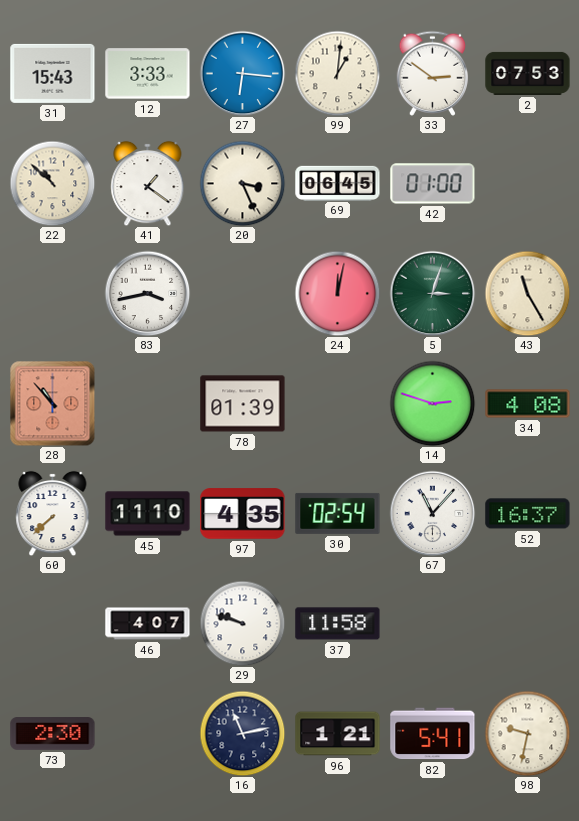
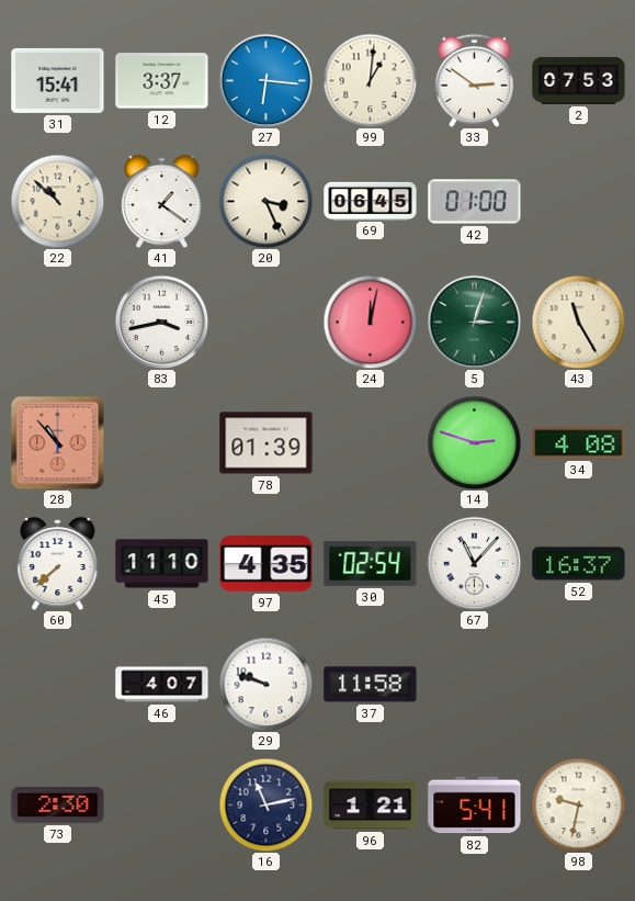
31: 15:43 -> 15:41
12: 3:33 -> 3:37
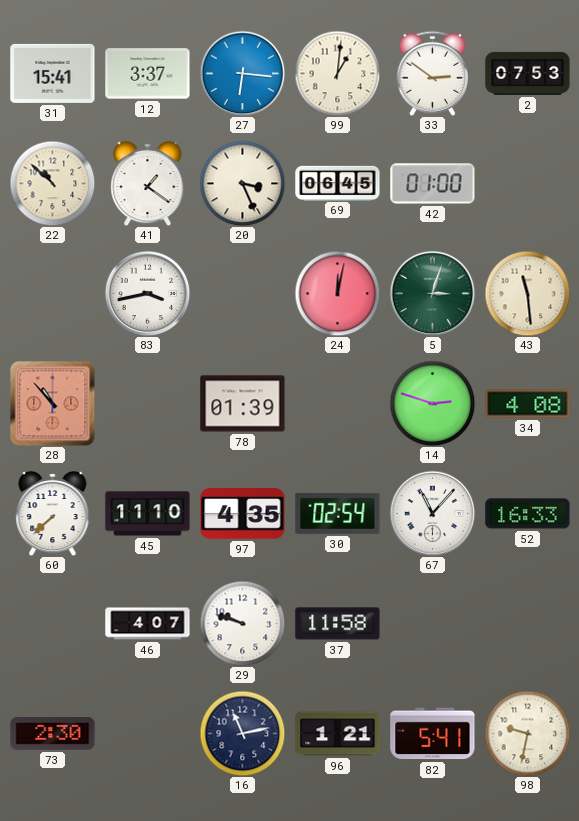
43: 11:25 -> 11:29
52: 16:37 -> 16:33
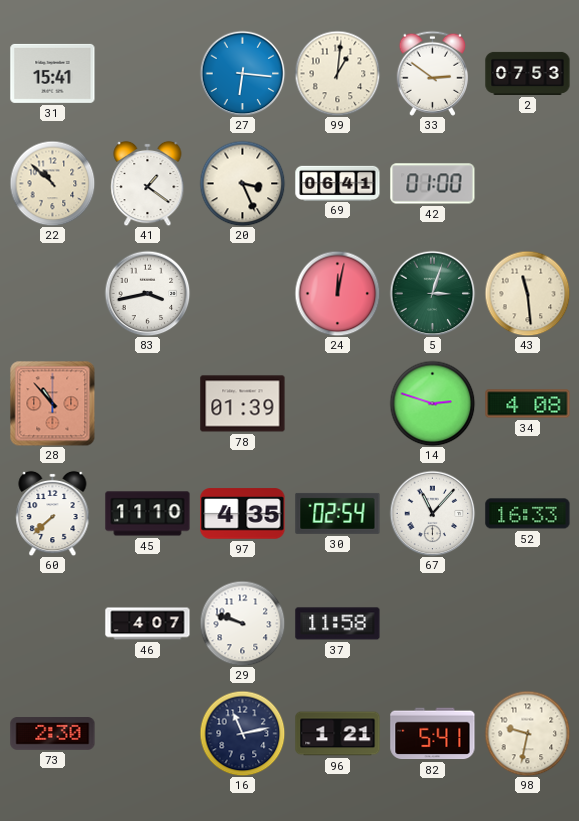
12: 3:37 -> none
69: 06:45 -> 06:41
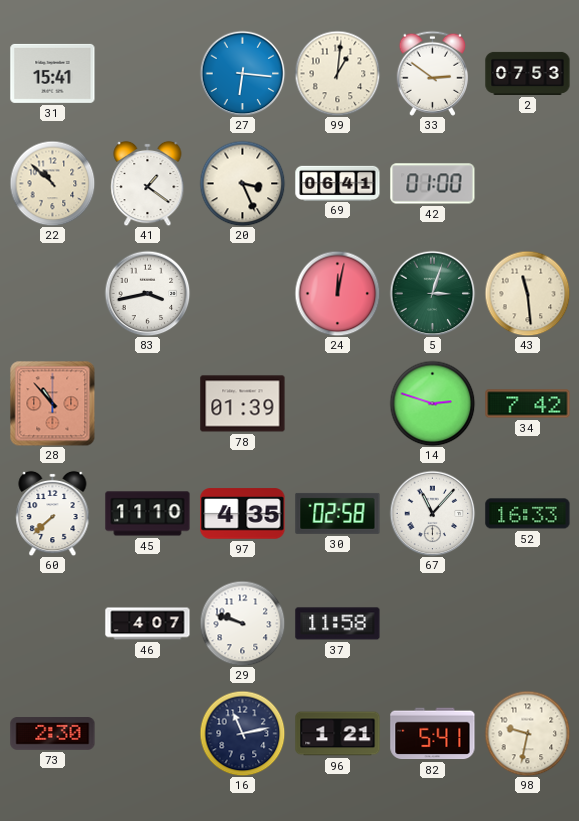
34: 4:08 -> 7:42
30: 02:54 -> 02:58
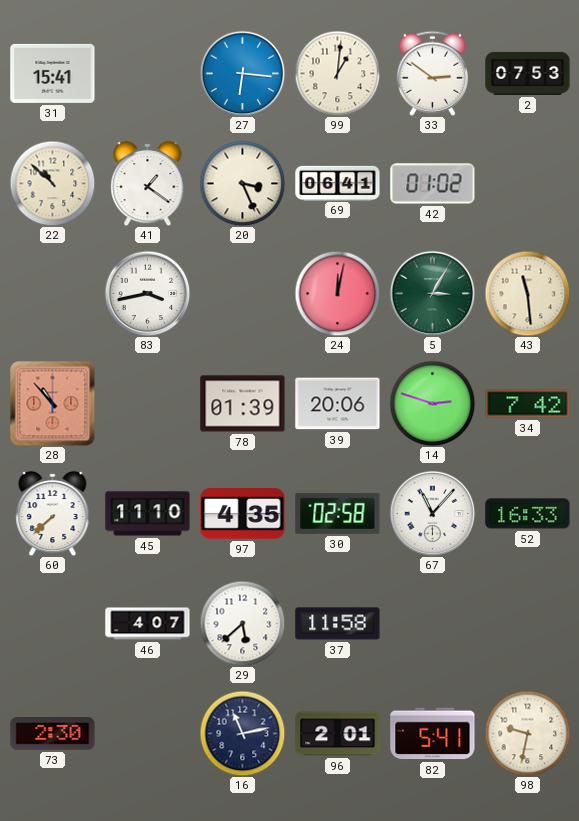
42: 01:00 -> 01:02
5: 3:03 -> 3:05
39: none -> 20:06
29: 9:48 -> 5:38
96: 1:21 -> 2:01
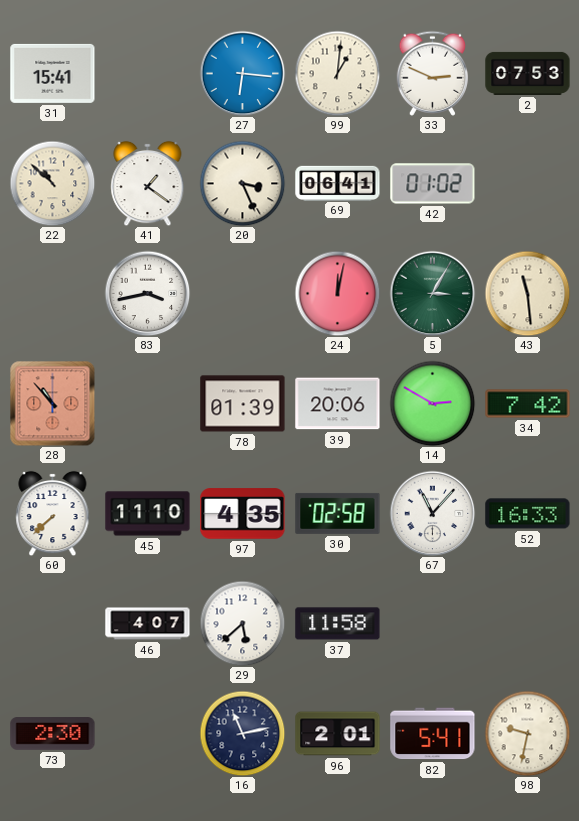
33: 2:51 -> 2:49
14: 2:48 -> 2:50
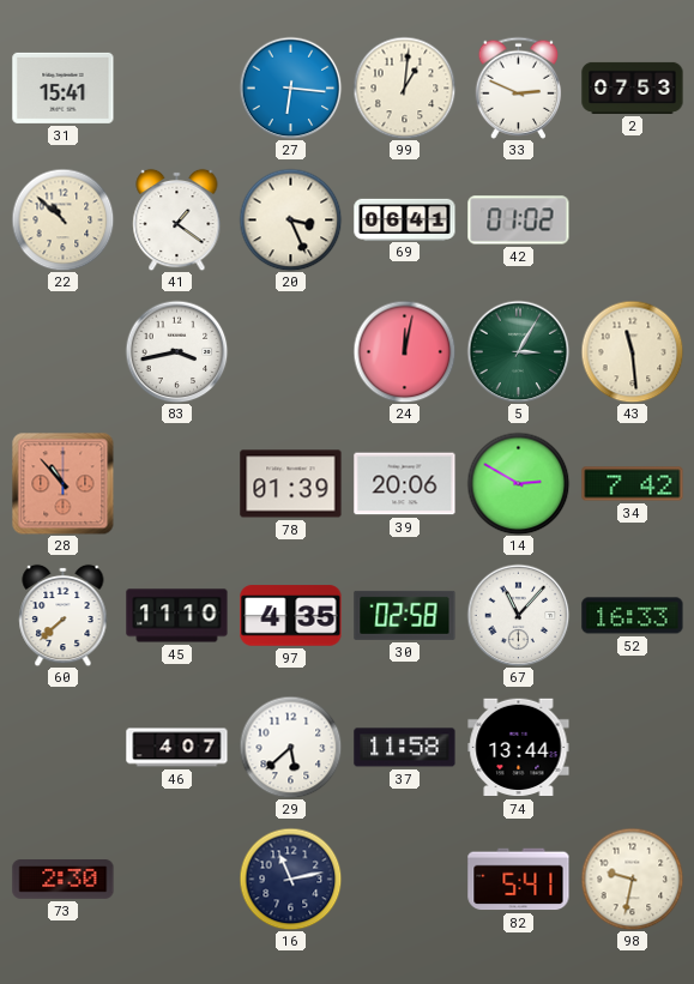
74: none -> 13:44
96: 2:01 -> none
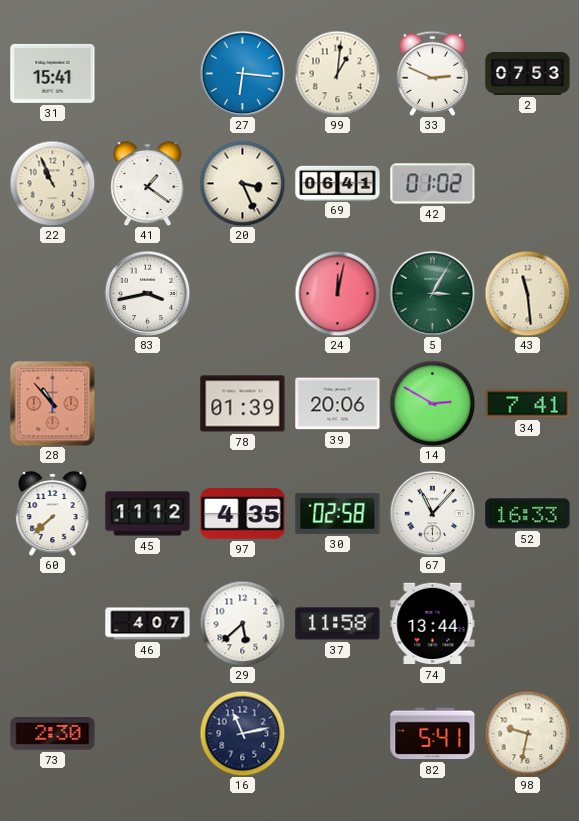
22: 10:52 -> 10:56
34: 7:42 -> 7:41
45: 11:10 -> 11:12
